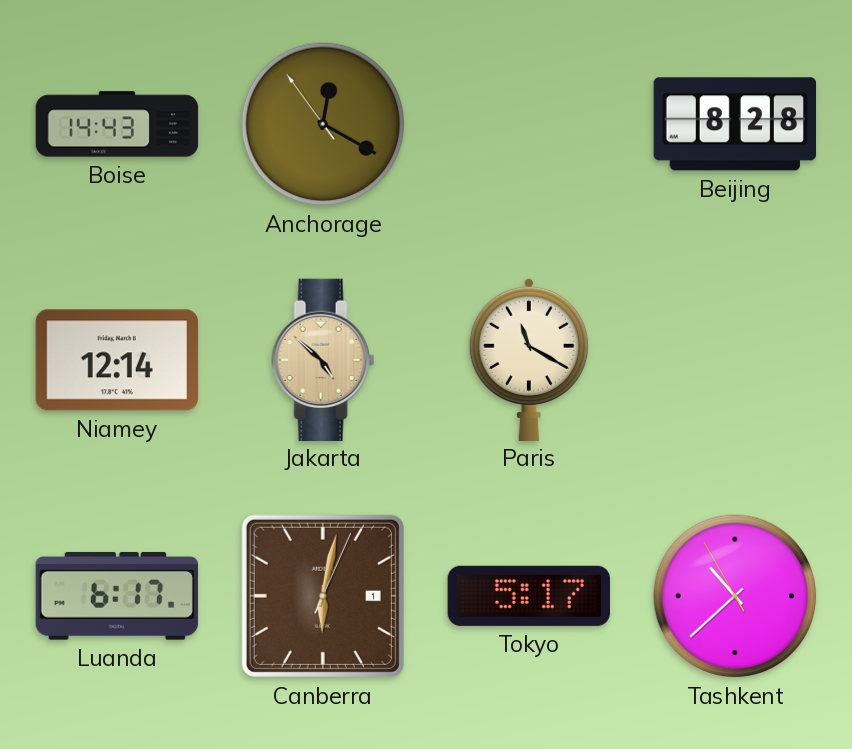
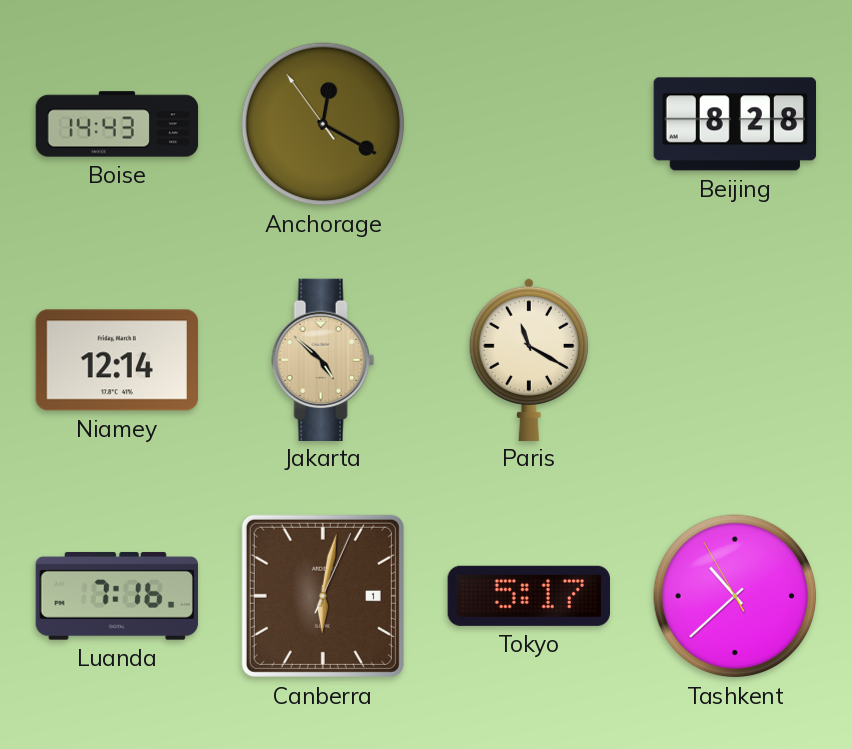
Luanda: 6:17 -> 7:16
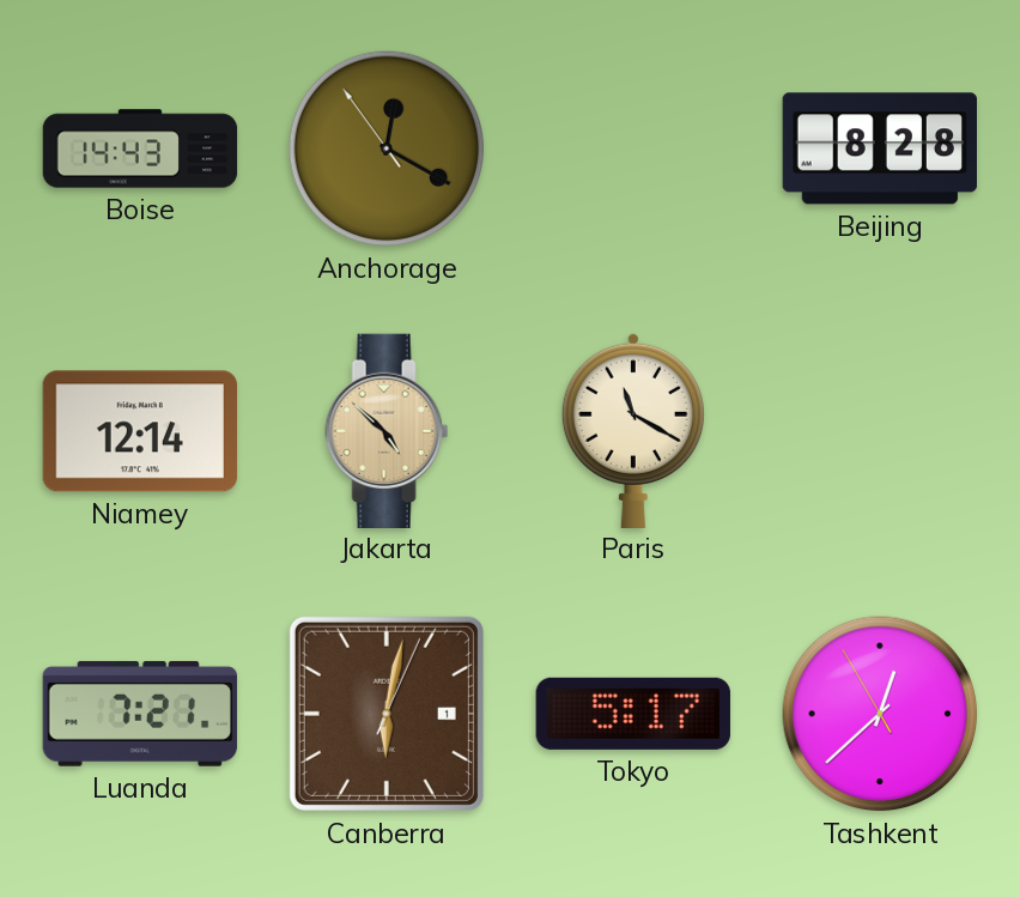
Luanda: 7:16 -> 7:21
Tashkent: 10:37 -> 12:37
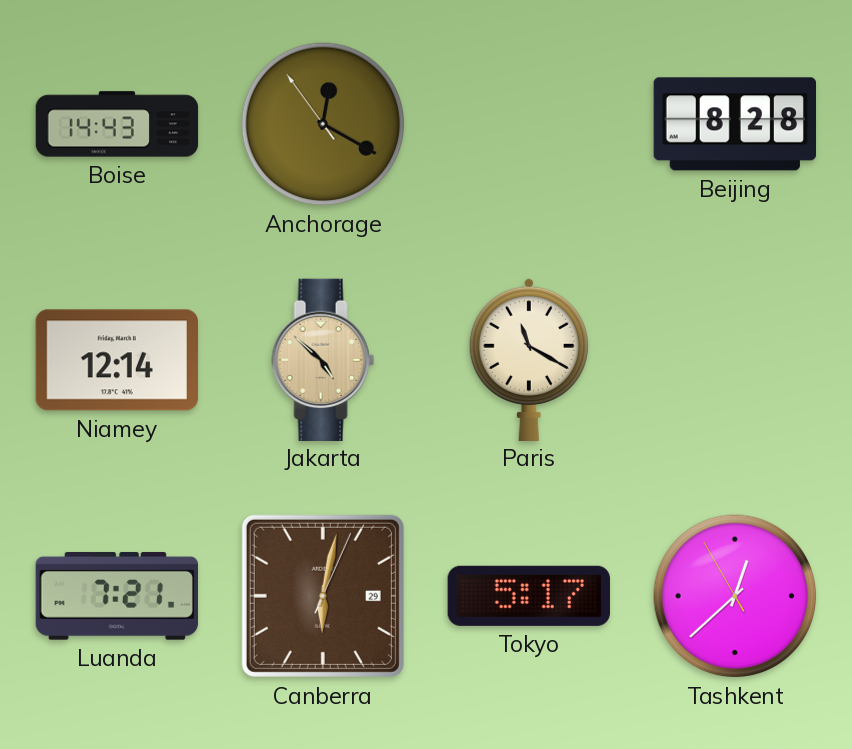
Canberra date: 1 -> 29
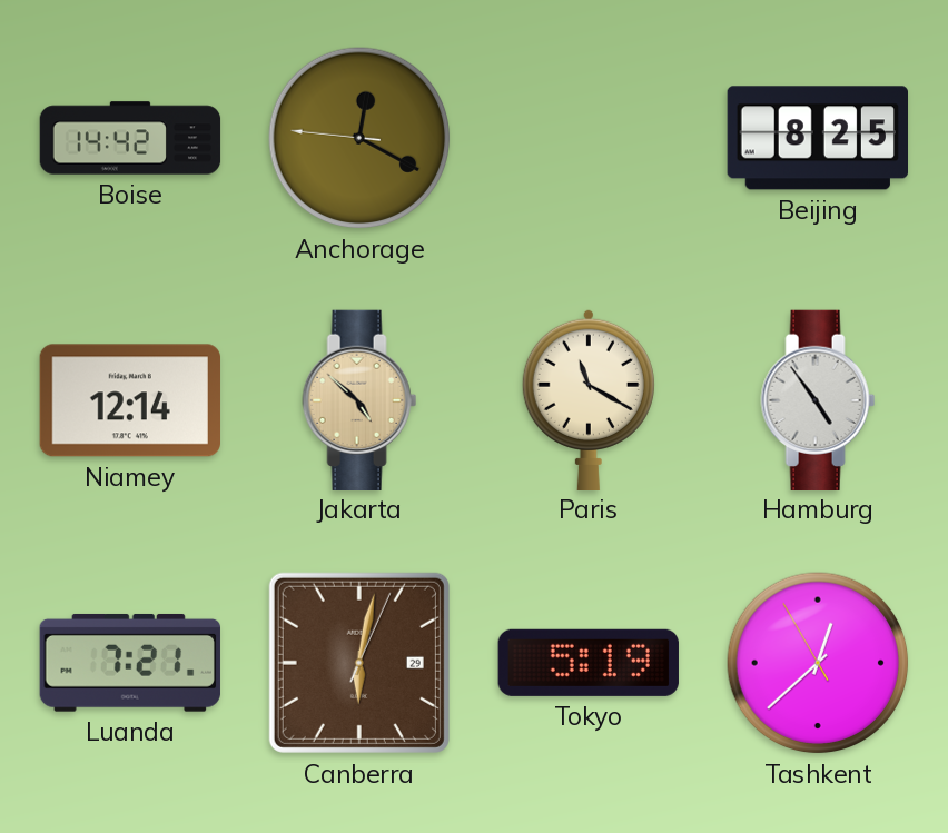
Boise: 14:43 -> 14:42
Anchorage: 12:19:54 -> 12:19:46
Beijing: 8:28 -> 8:25
Hamburg: none -> 4:54
Tokyo: 5:17 -> 5:19
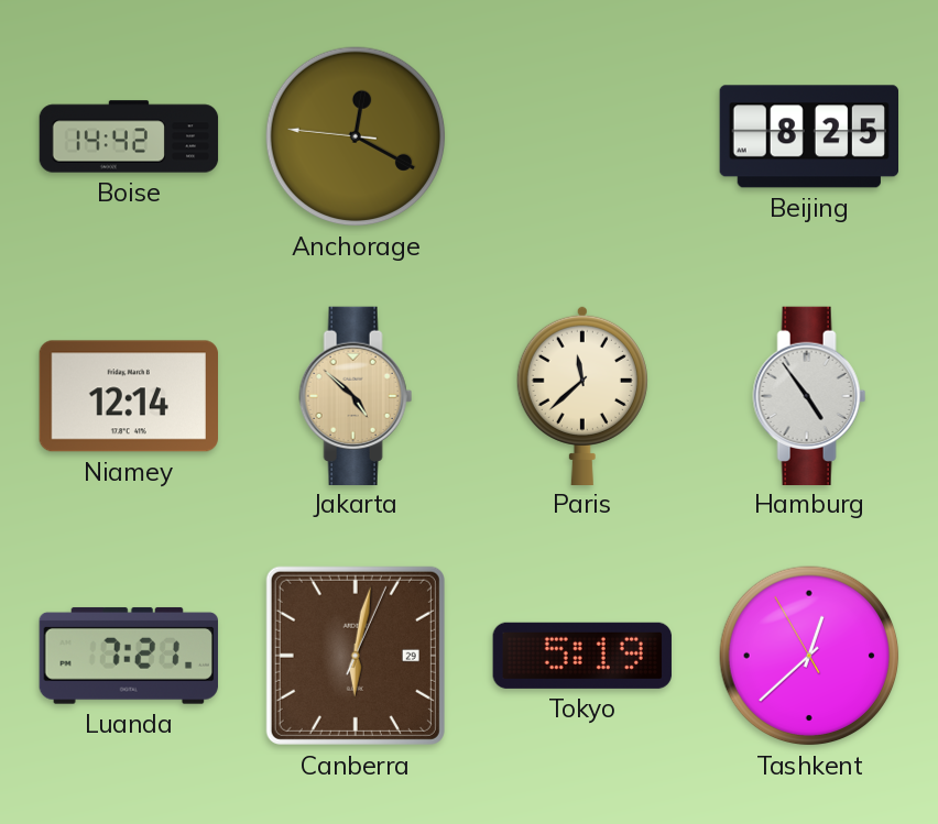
Paris: 11:20 -> 11:38
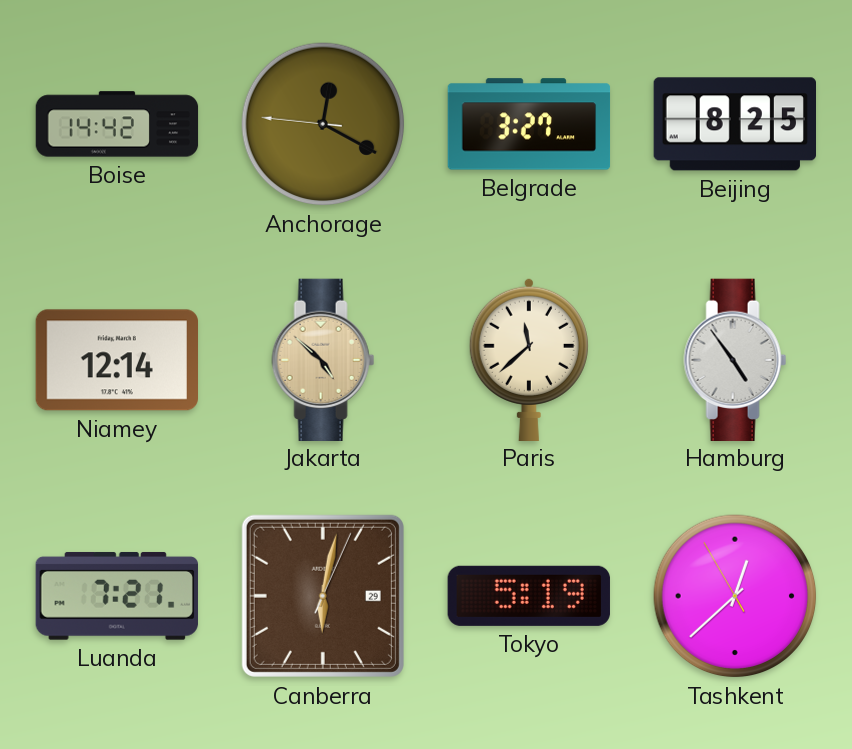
Belgrade: none -> 3:27
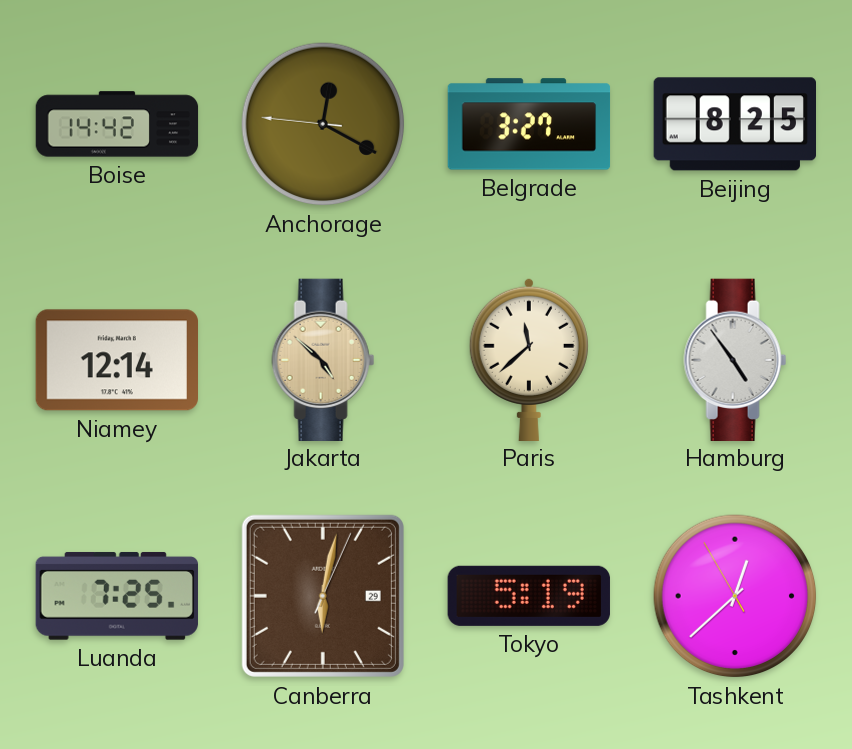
Luanda: 7:21 -> 7:25
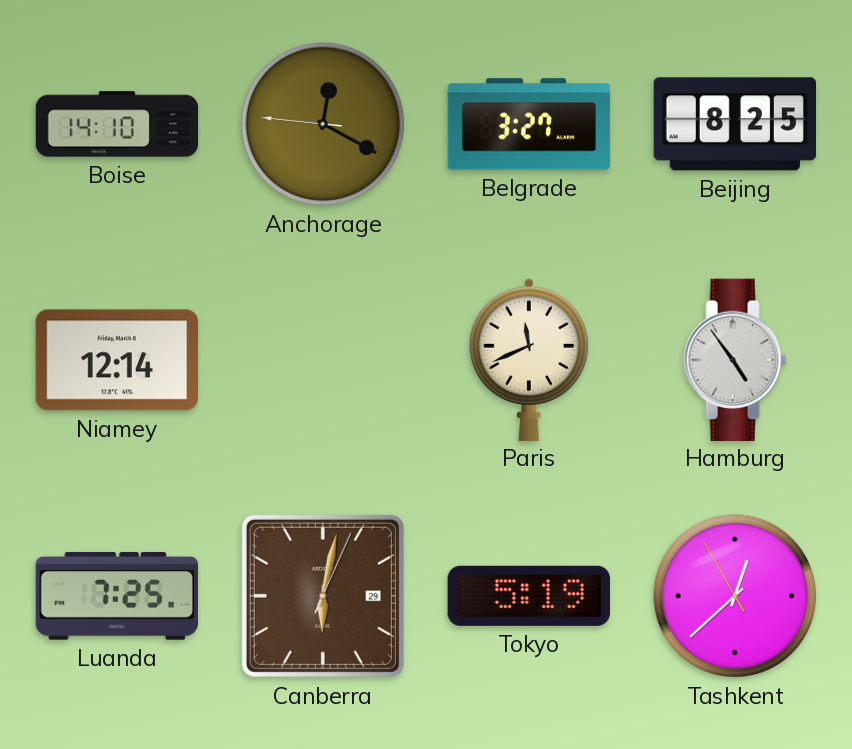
Boise: 14:42 -> 14:10
Jakarta: 4:52 -> none
Paris: 11:38 -> 11:41
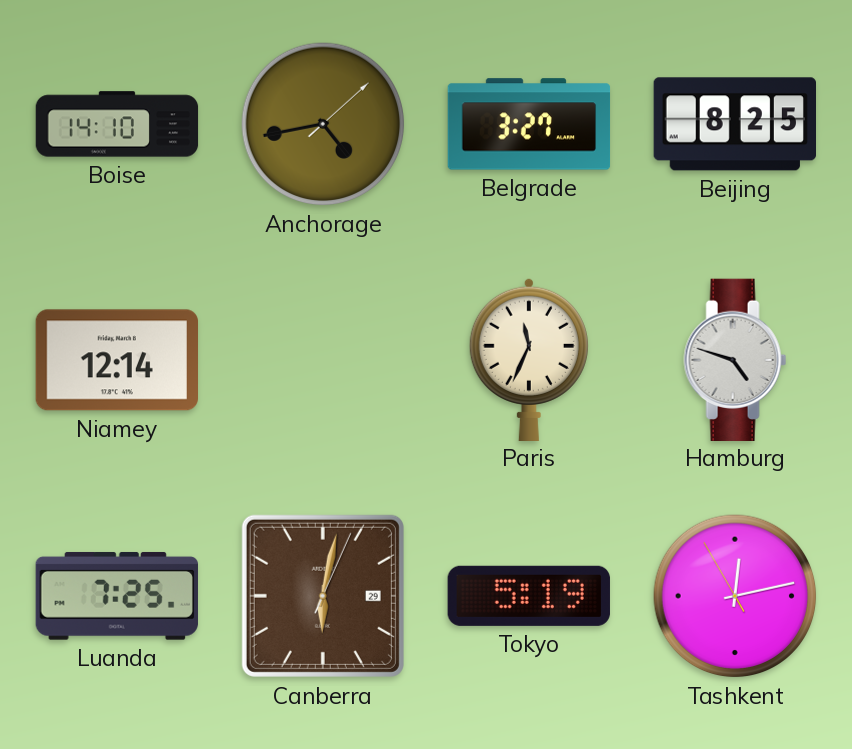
Anchorage: 12:19 -> 4:43
Paris: 11:41 -> 11:34
Hamburg: 4:54 -> 4:48
Tashkent: 12:37 -> 12:12
